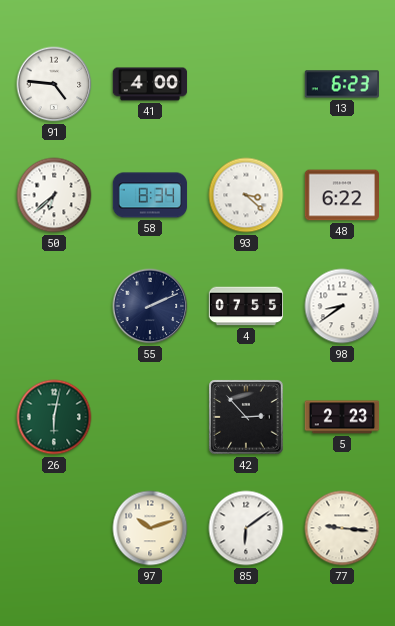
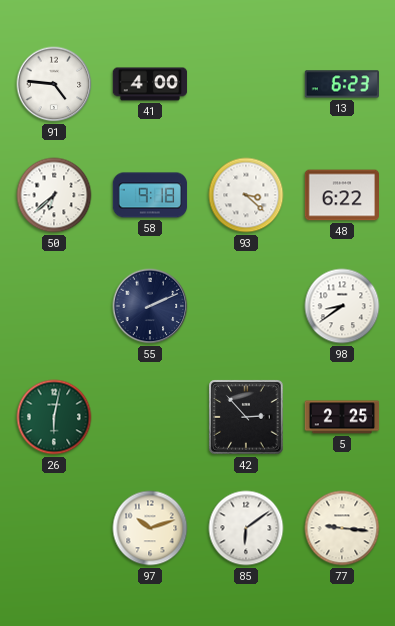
58: 8:34 -> 9:18
4: 07:55 -> none
5: 2:23 -> 2:25
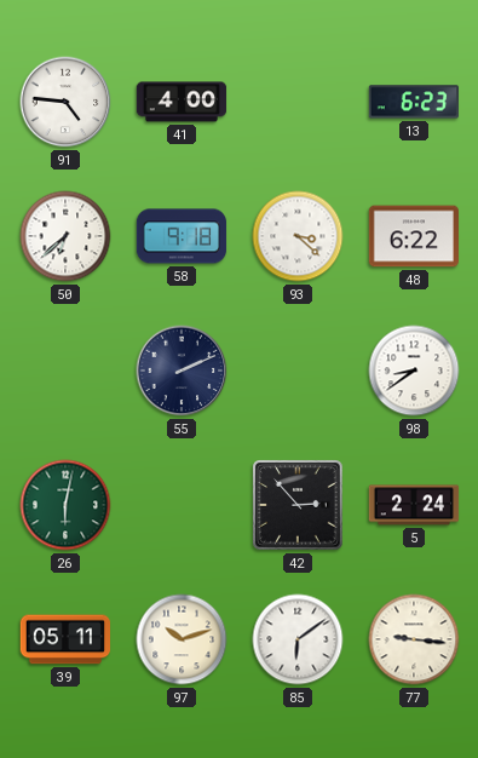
5: 2:25 -> 2:24
39: none -> 05:11
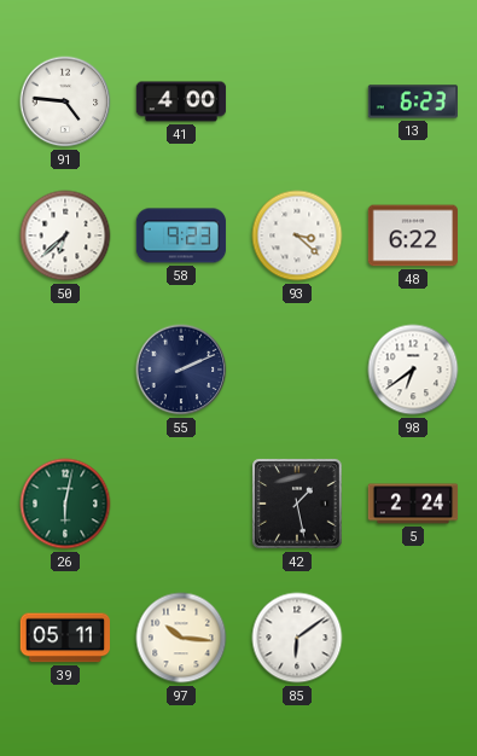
58: 9:18 -> 9:23
98: 8:39 -> 6:39
42: 2:53 -> 1:28
97: 10:12 -> 10:16
77: 9:16 -> none
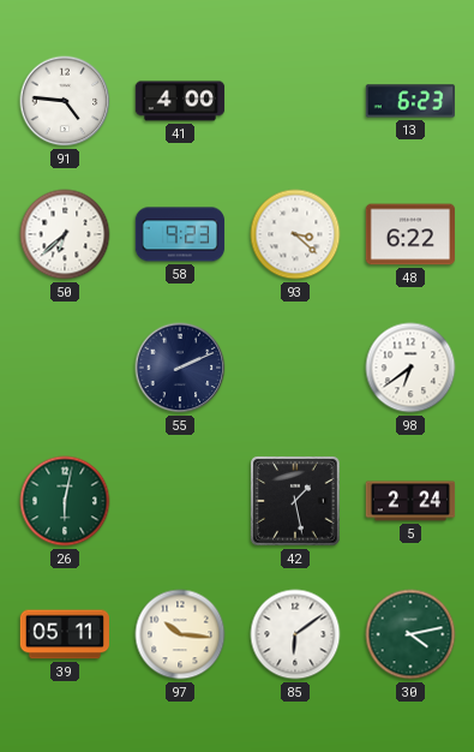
30: none -> 4:13
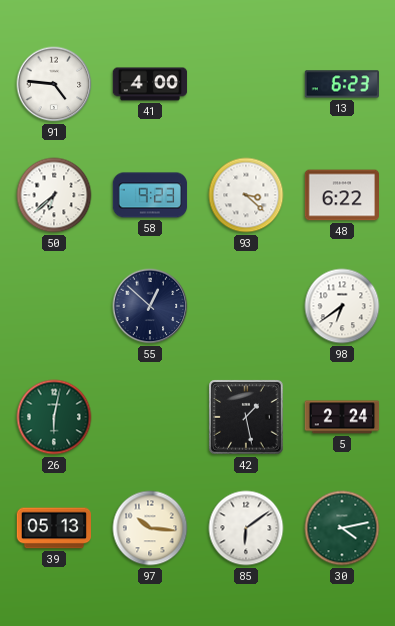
55: 2:11 -> 12:52
39: 05:11 -> 05:13
